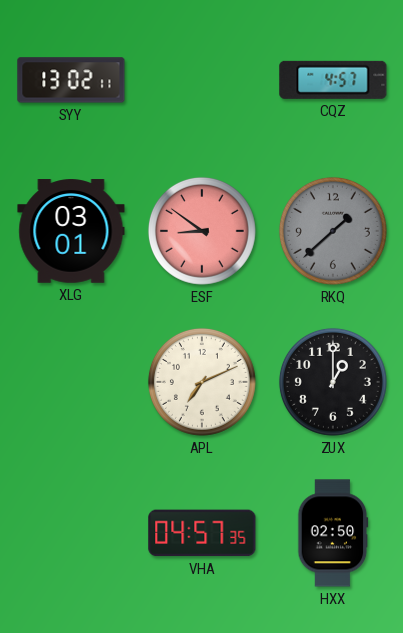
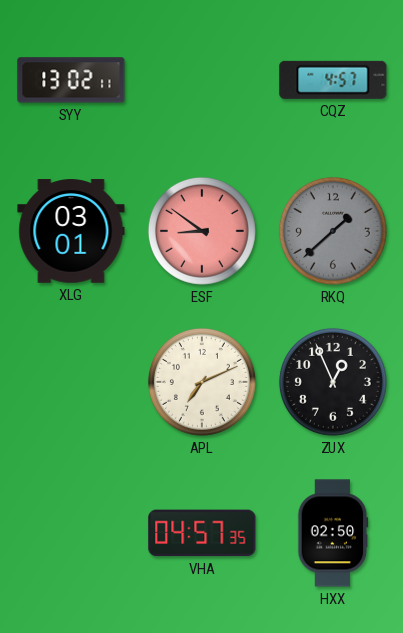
ZUX: 1:00 -> 12:56
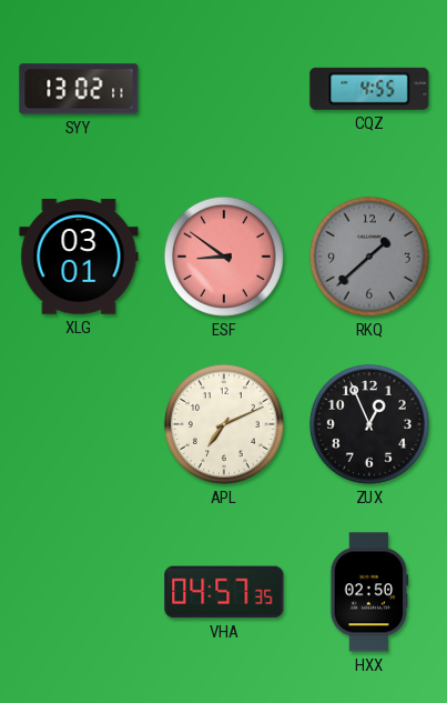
CQZ: 4:57 -> 4:55
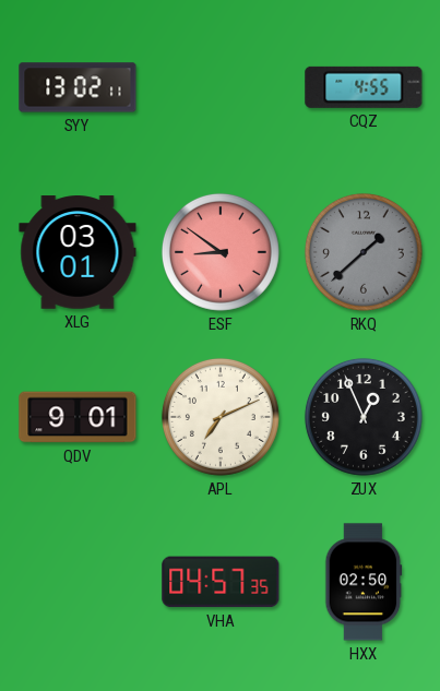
QDV: none -> 9:01
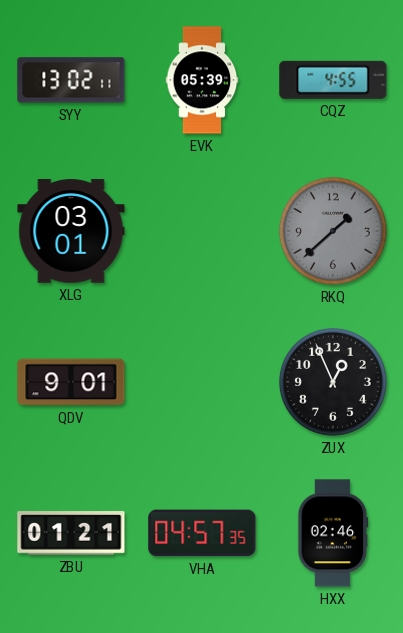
EVK: none -> 05:39
ESF: 8:51 -> none
APL: 7:11 -> none
ZBU: none -> 01:21
HXX: 02:50 -> 02:46
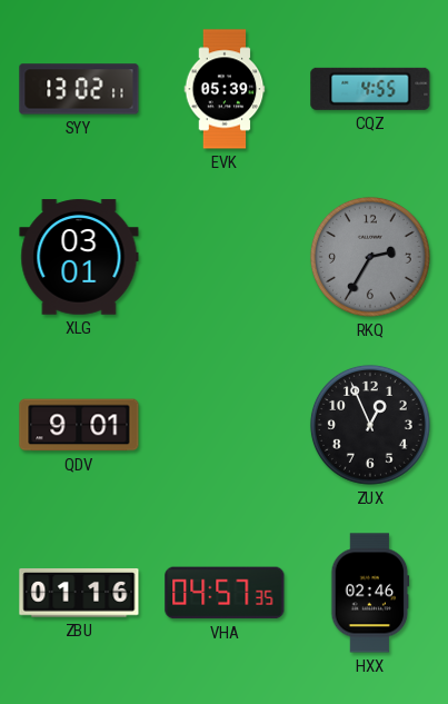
RKQ: 1:38 -> 2:35
ZBU: 01:21 -> 01:16
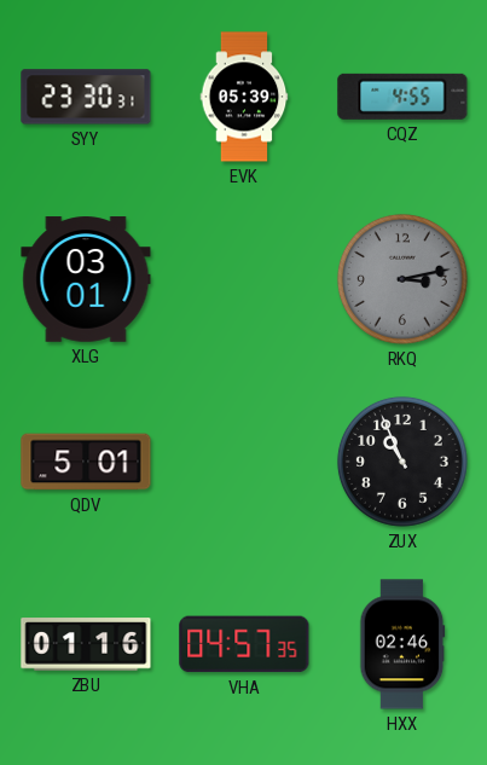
SYY: 13:02 -> 23:30
RKQ: 2:35 -> 3:13
QDV: 9:01 -> 5:01
ZUX: 12:56 -> 10:56
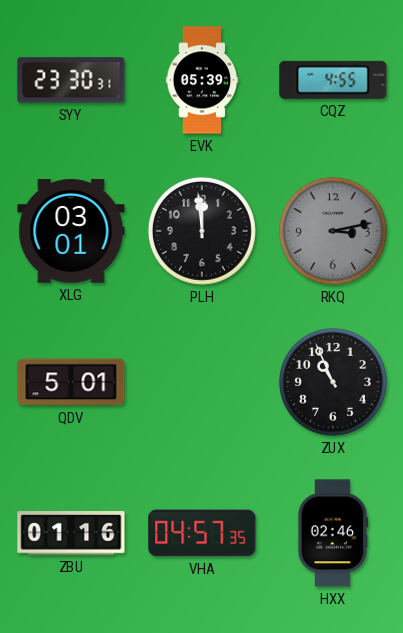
PLH: none -> 11:59
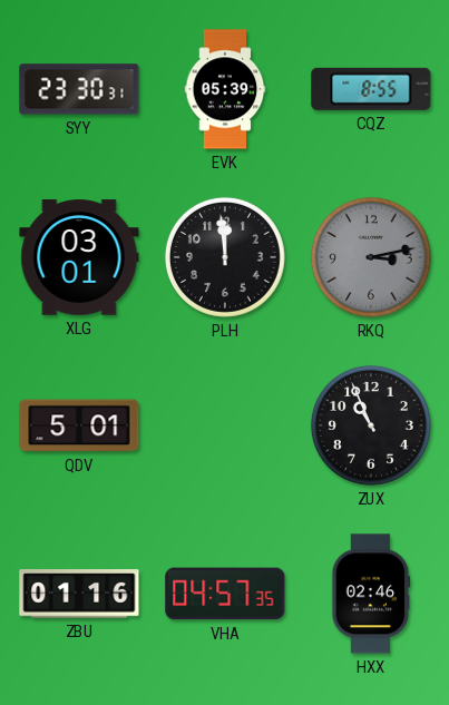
CQZ: 4:55 -> 8:55
